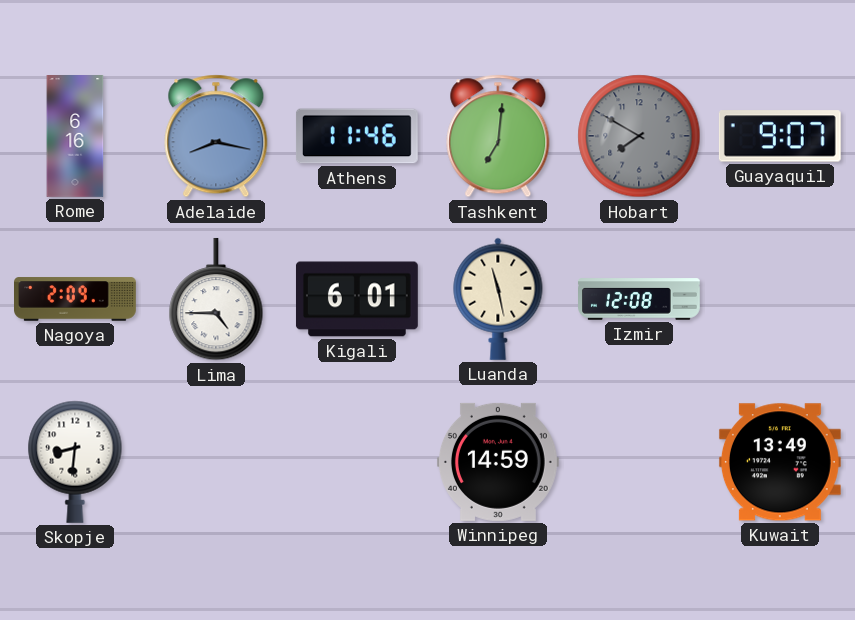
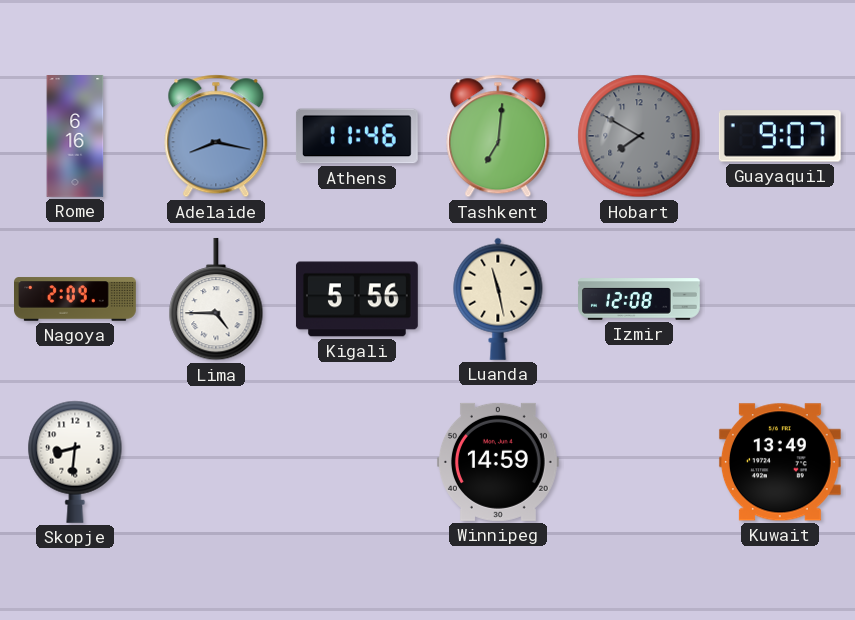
Kigali: 6:01 -> 5:56
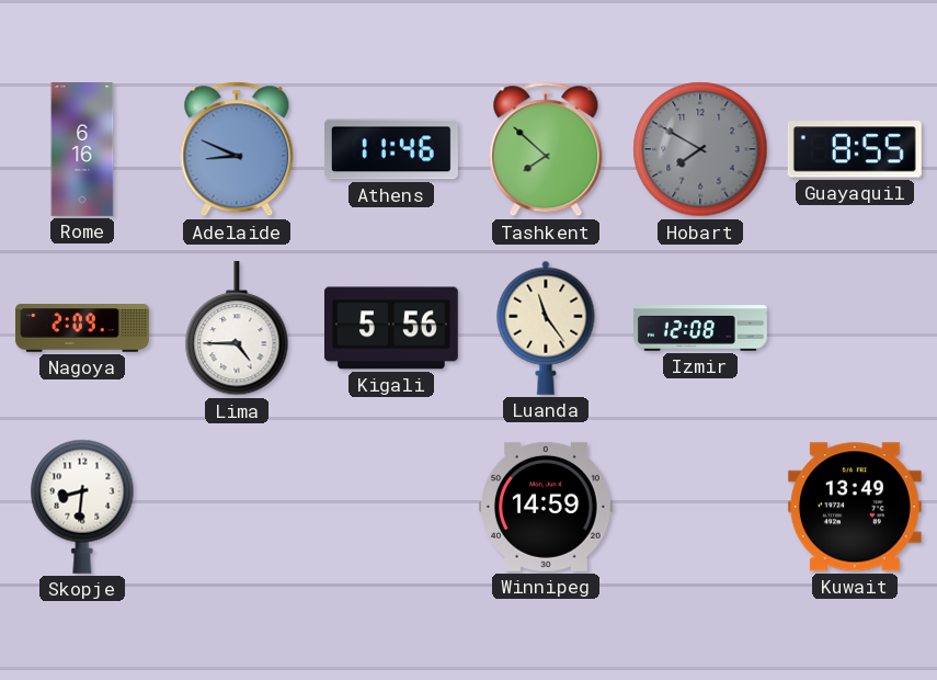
Adelaide: 8:17 -> 8:49
Tashkent: 7:01 -> 7:52
Guayaquil: 9:07 -> 8:55
Luanda: 11:28 -> 11:24
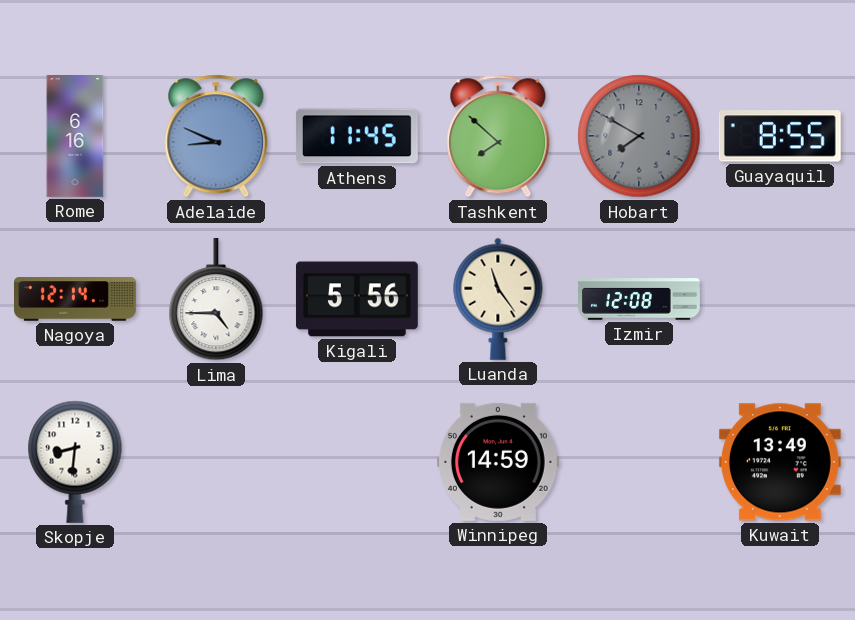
Athens: 11:46 -> 11:45
Nagoya: 2:09 -> 12:14
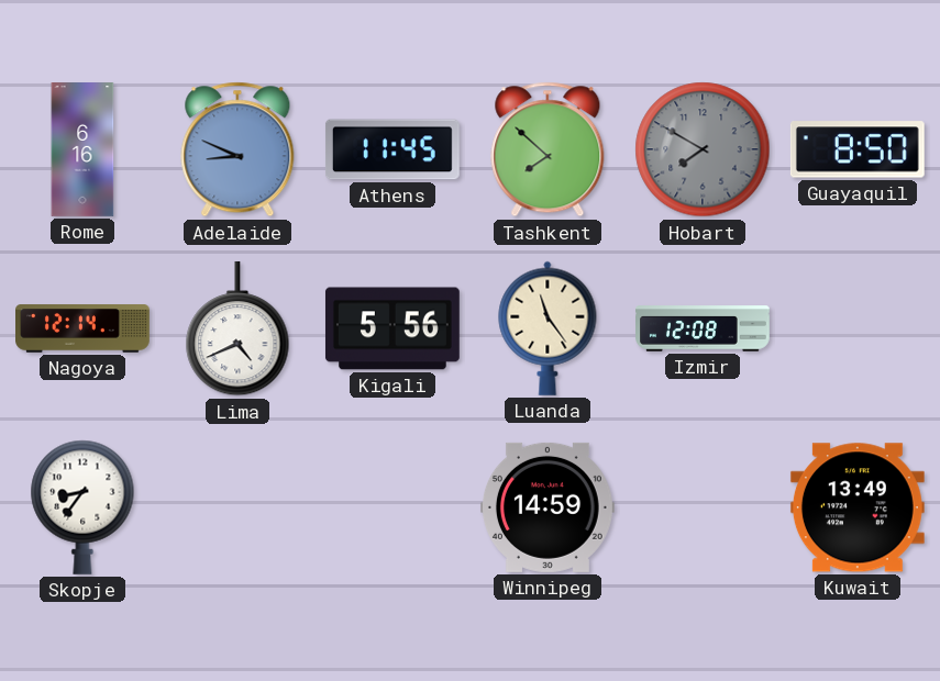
Guayaquil: 8:55 -> 8:50
Lima: 4:45 -> 4:41
Skopje: 8:31 -> 8:36
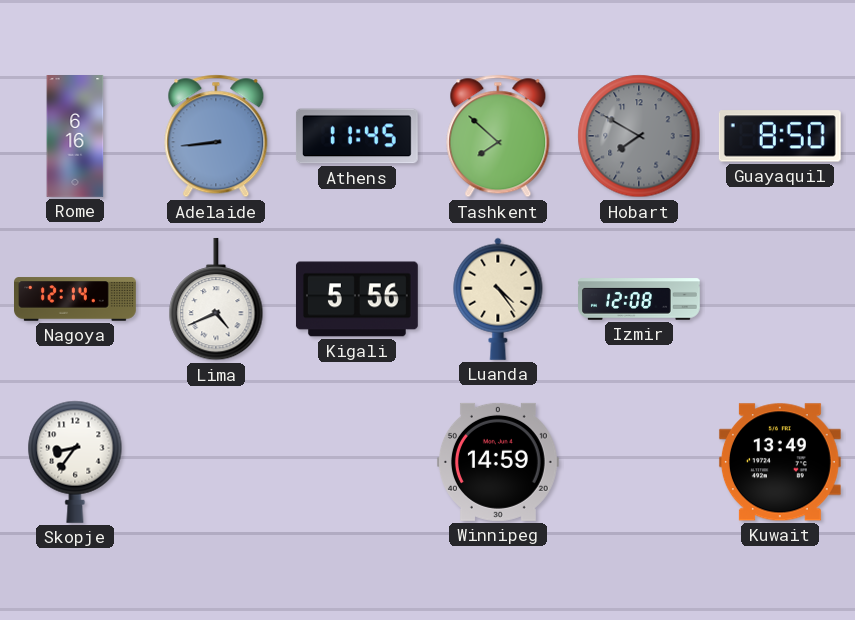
Adelaide: 8:49 -> 8:44
Luanda: 11:24 -> 4:24
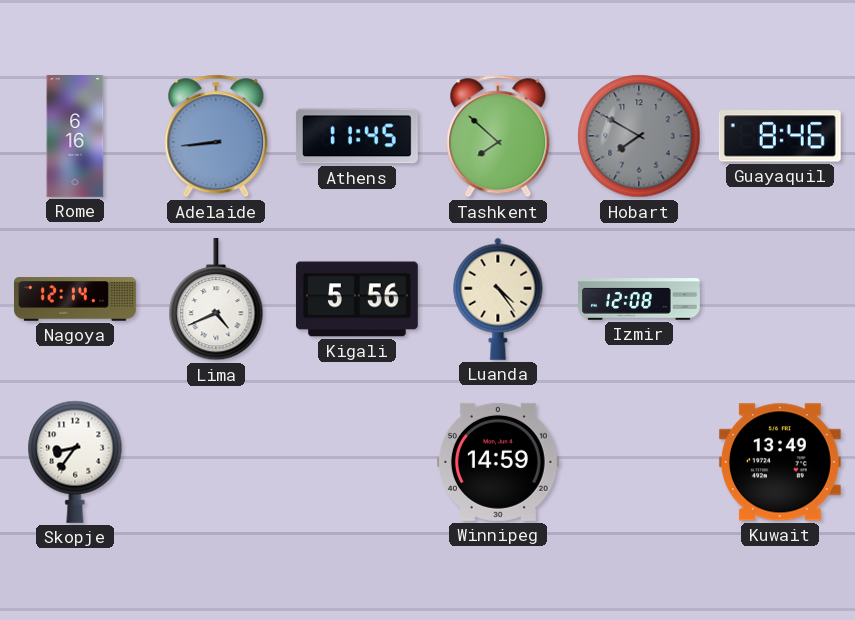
Guayaquil: 8:50 -> 8:46
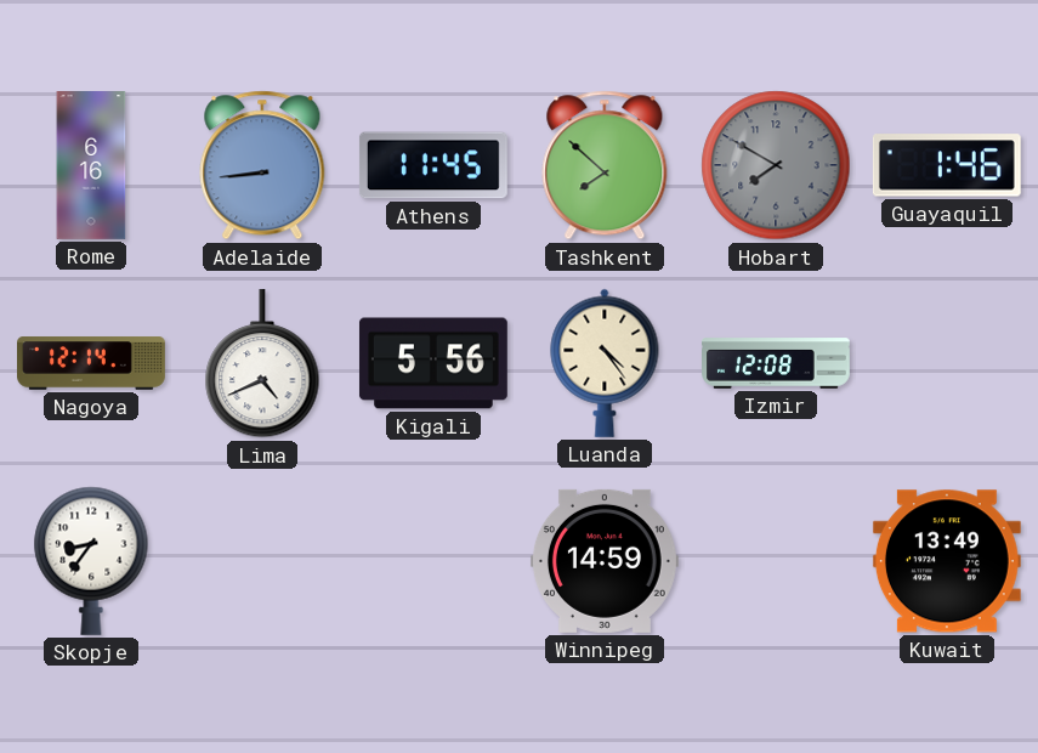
Guayaquil: 8:46 -> 1:46
